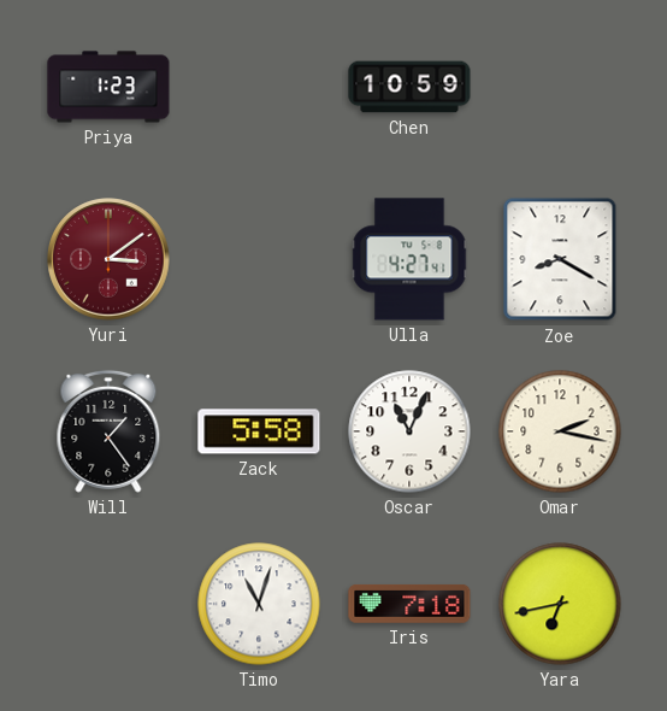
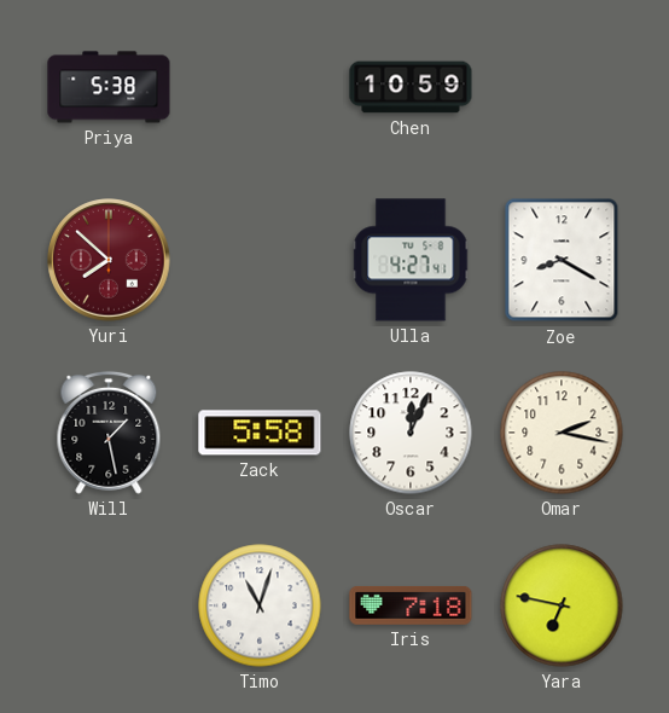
Priya: 1:23 -> 5:38
Yuri: 3:09 -> 7:52
Will: 1:24 -> 1:28
Oscar: 11:04 -> 12:04
Yara: 6:43 -> 6:47
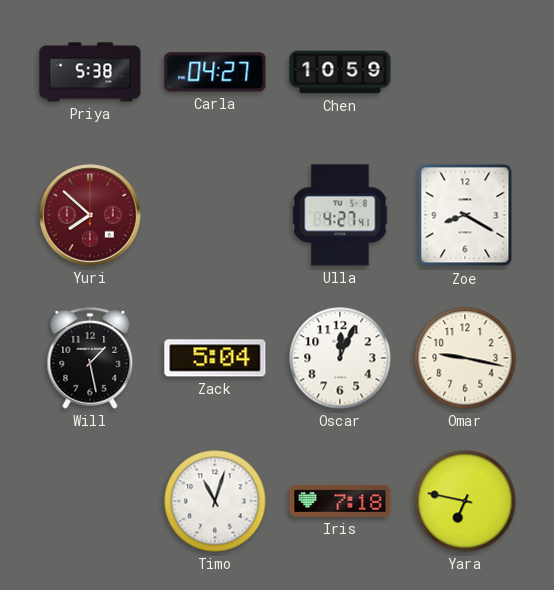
Carla: none -> 04:27
Zack: 5:58 -> 5:04
Omar: 2:17 -> 9:17
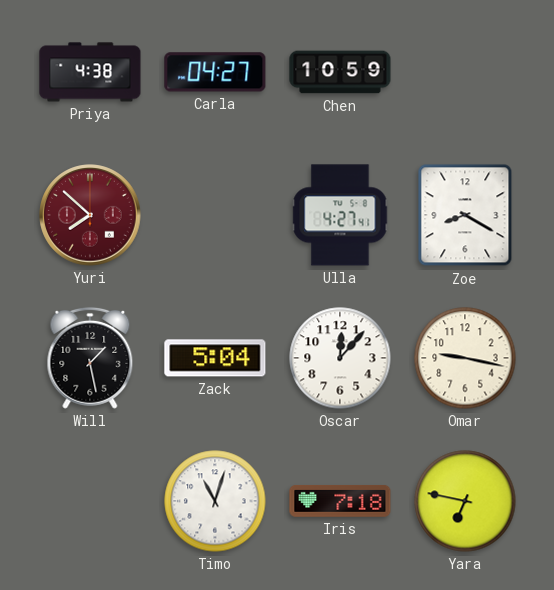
Priya: 5:38 -> 4:38
Oscar: 12:04 -> 12:07
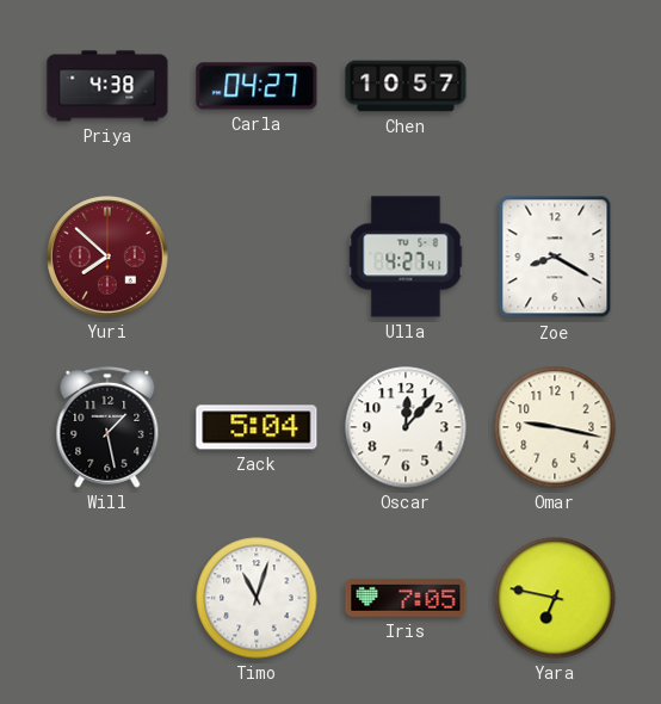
Chen: 10:59 -> 10:57
Iris: 7:18 -> 7:05
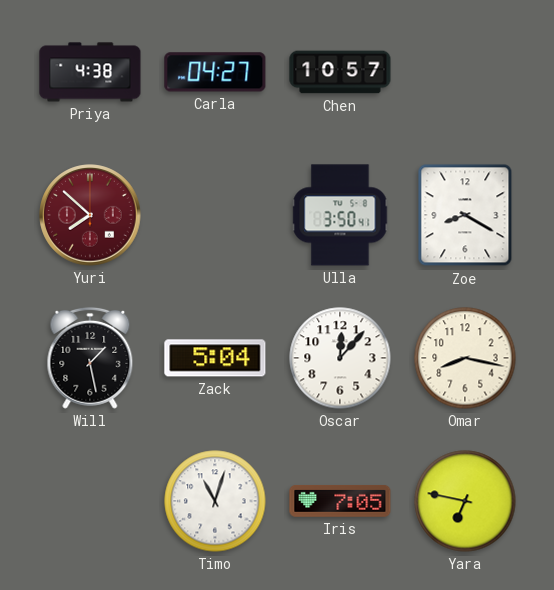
Ulla: 4:27 -> 3:50
Omar: 9:17 -> 8:17
